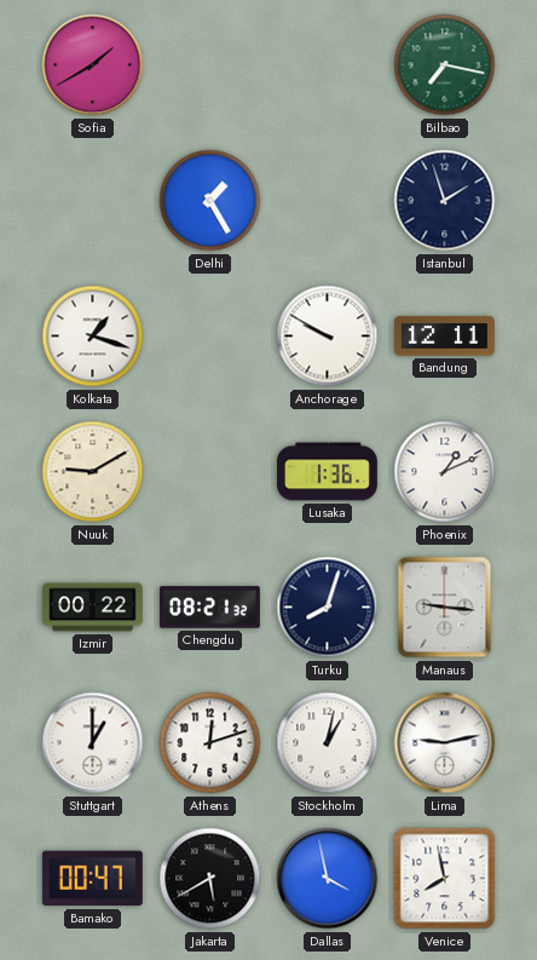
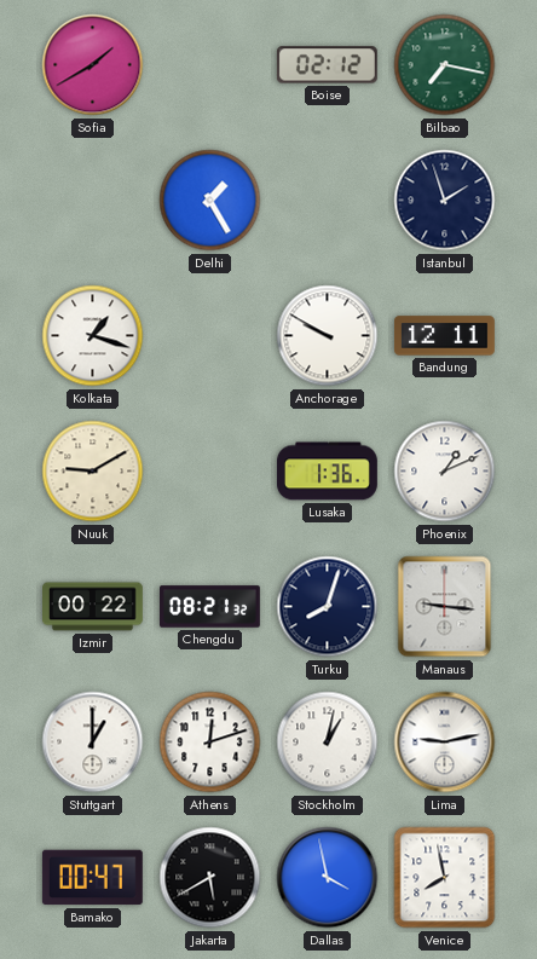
Boise: none -> 02:12
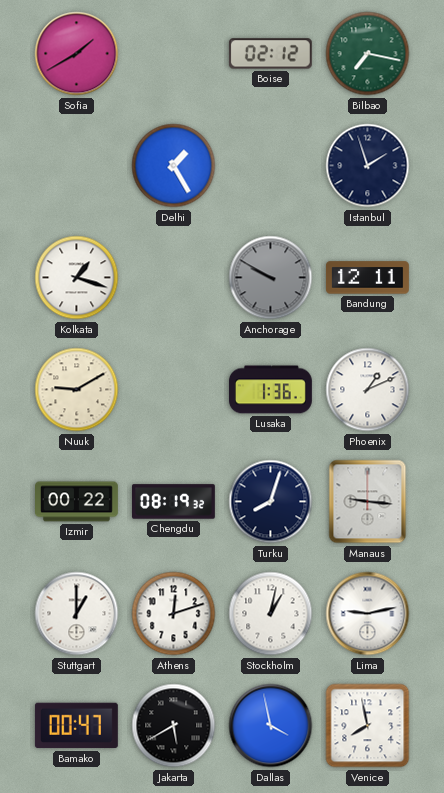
Anchorage dial: white -> grey
Chengdu: 08:21 -> 08:19
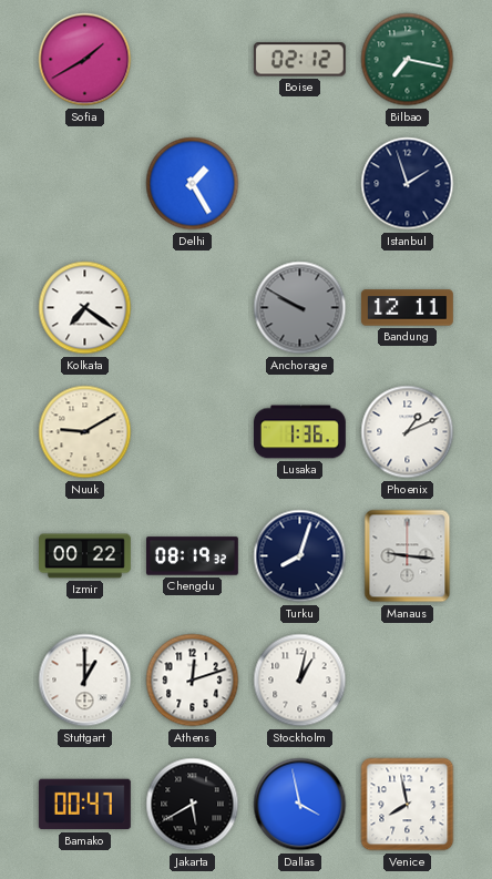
Kolkata: 1:18 -> 7:21
Lima: 9:13 -> none
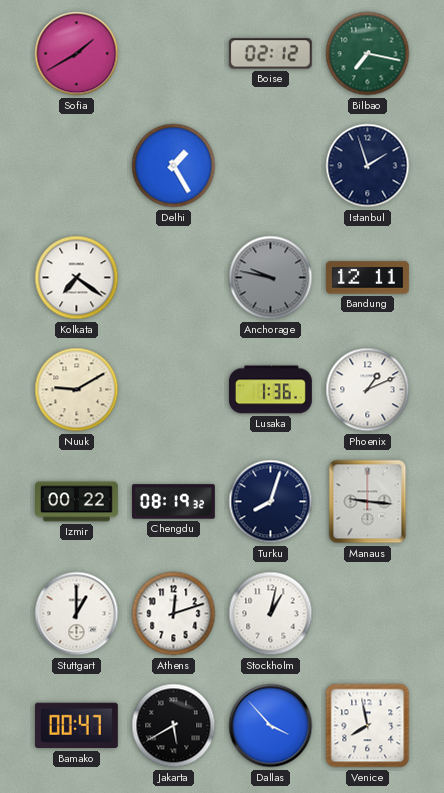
Anchorage: 9:50 -> 9:47
Dallas: 3:58 -> 3:53
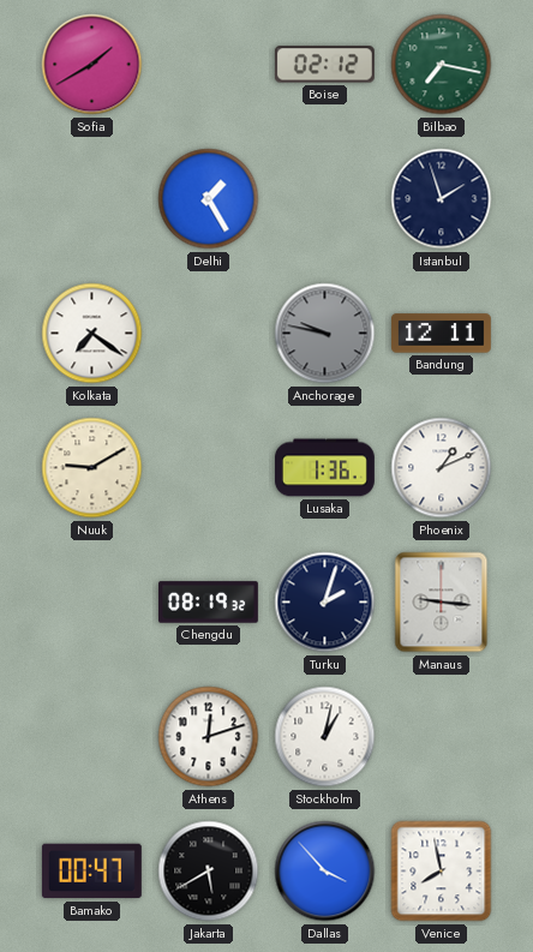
Izmir: 00:22 -> none
Turku: 8:03 -> 2:03
Stuttgart: 1:00 -> none
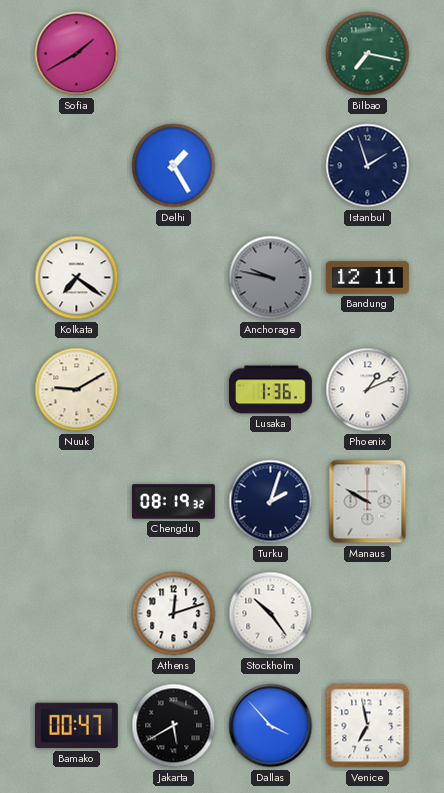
Boise: 02:12 -> none
Manaus: 9:16 -> 9:50
Stockholm: 1:02 -> 10:24
Venice: 7:58 -> 6:58
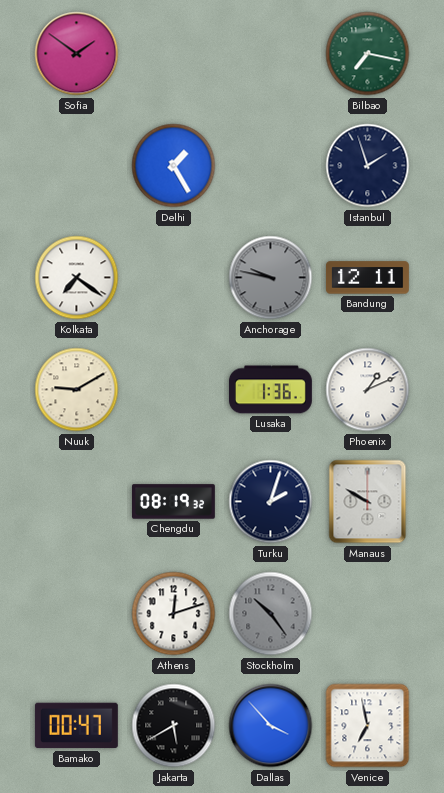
Sofia: 1:40 -> 1:51
Stockholm dial: white -> grey
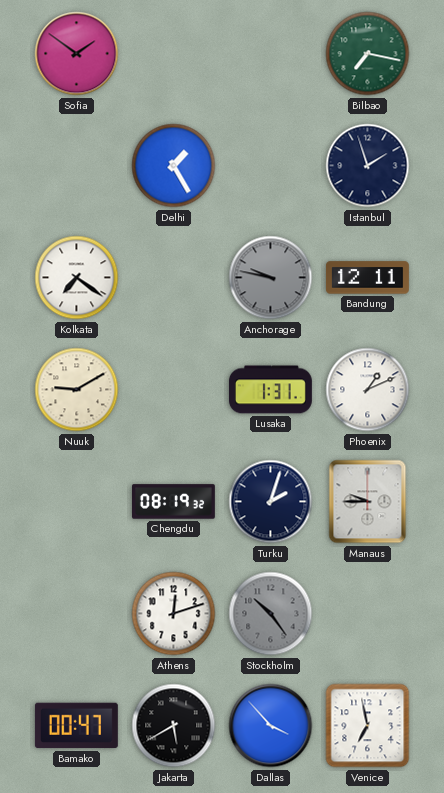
Lusaka: 1:36 -> 1:31
Manaus: 9:50 -> 9:45
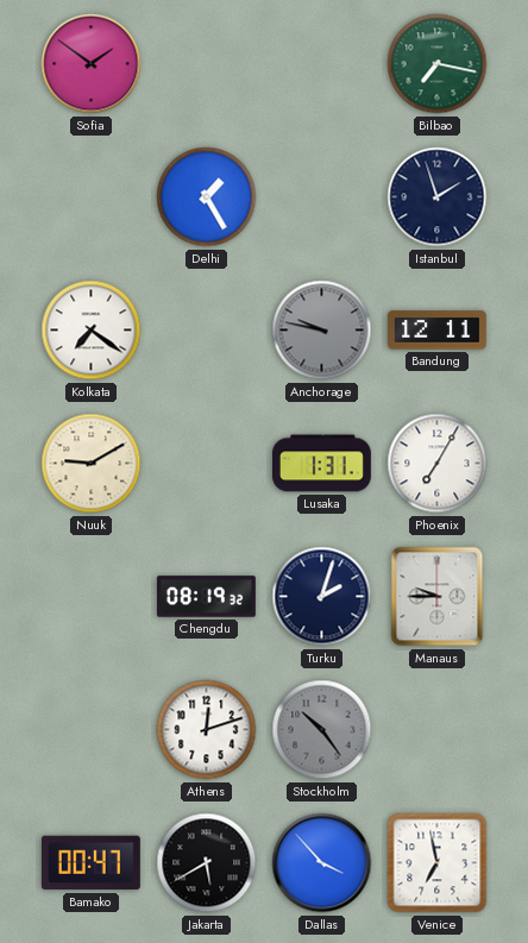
Phoenix: 1:11 -> 7:05
